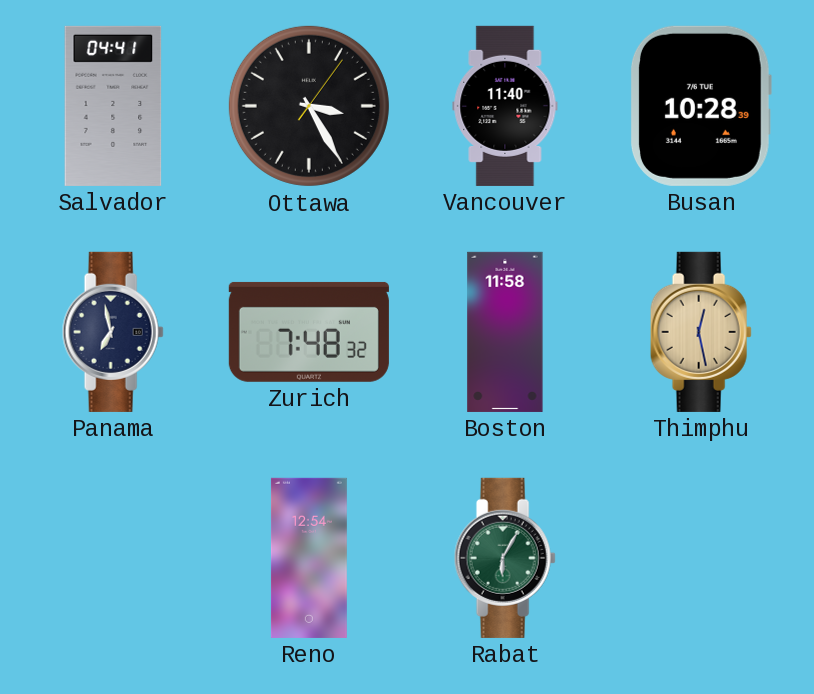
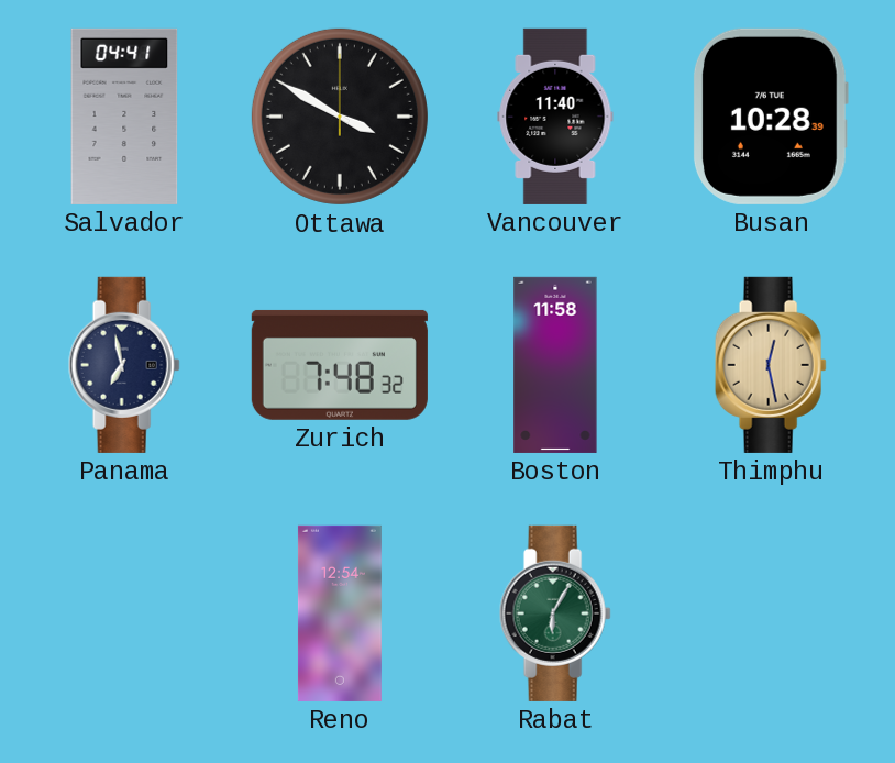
Ottawa: 3:25 -> 3:50
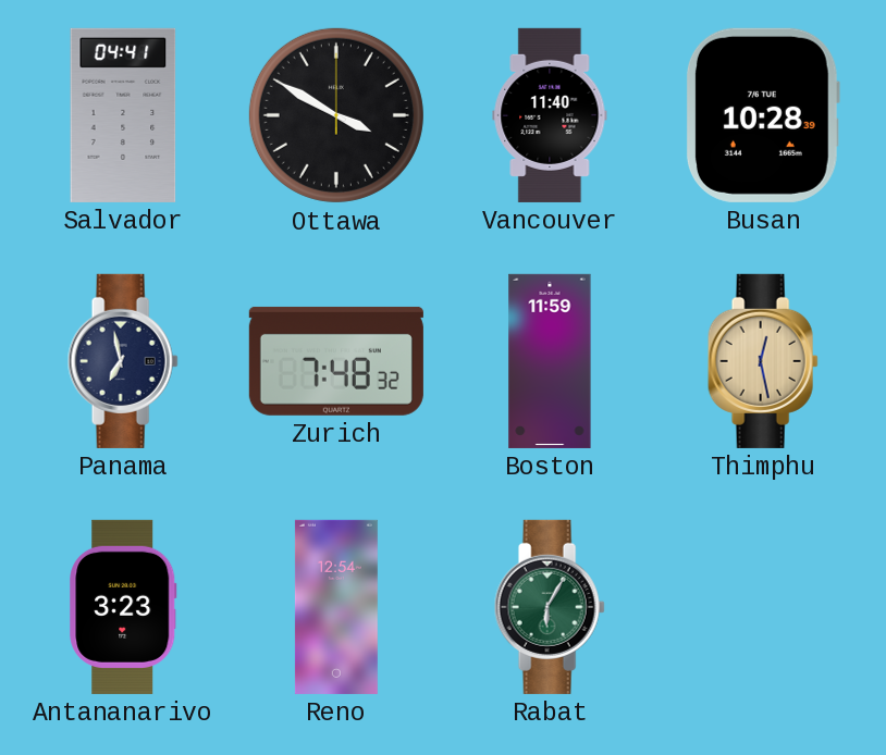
Boston: 11:58 -> 11:59
Antananarivo: none -> 3:23
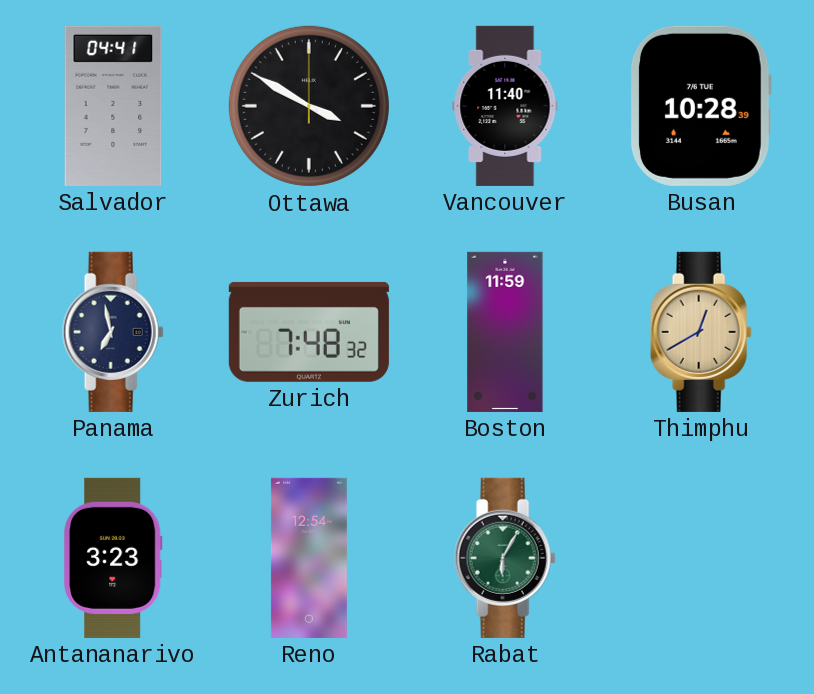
Thimphu: 12:28 -> 12:40
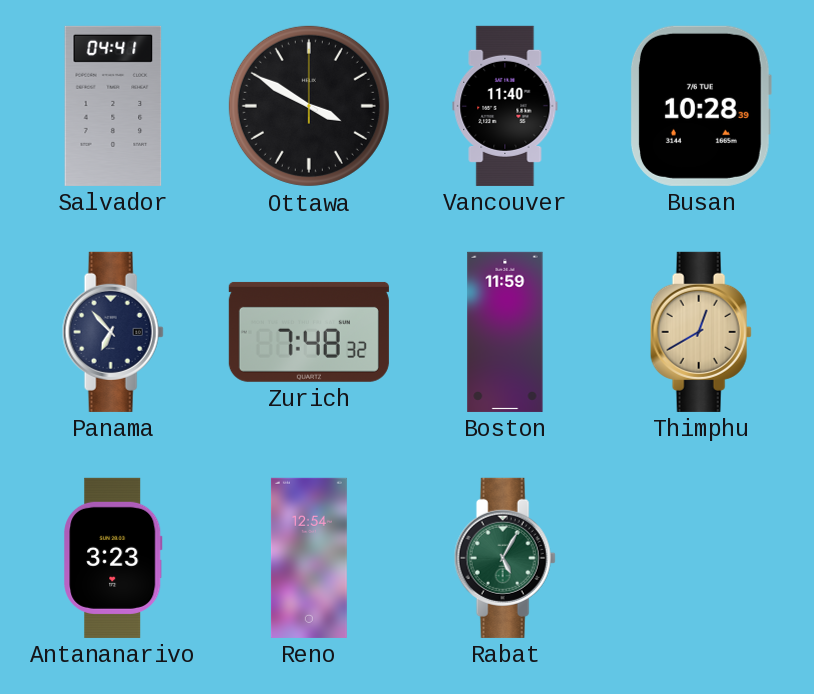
Panama: 6:58 -> 6:53
Rabat: 6:05 -> 5:05
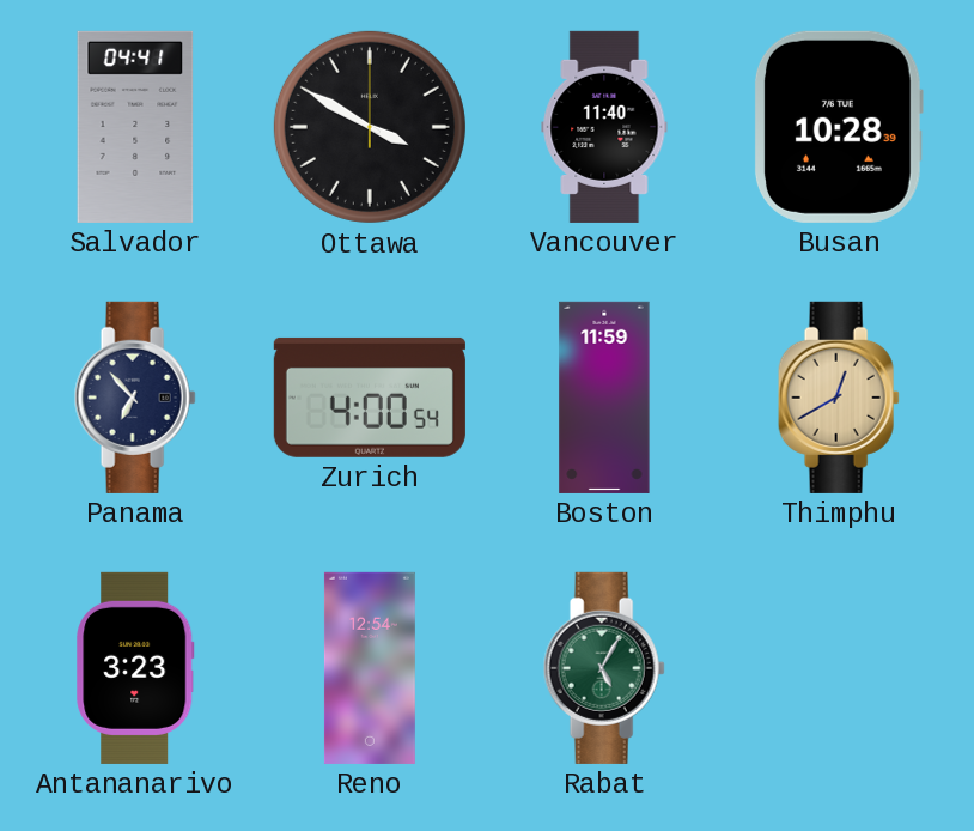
Zurich: 7:48 -> 4:00
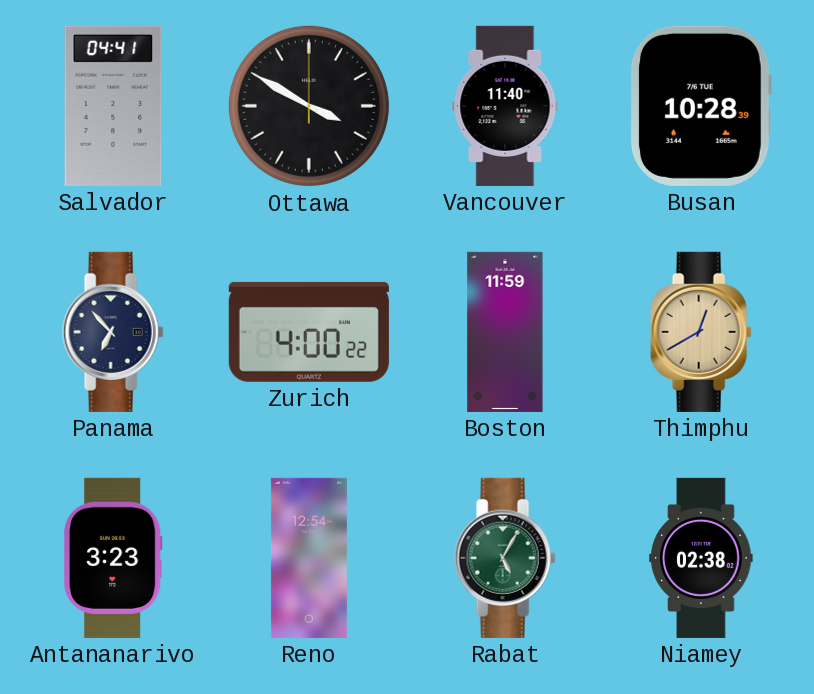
Zurich: 4:00:54 -> 4:00:22
Niamey: none -> 02:38
